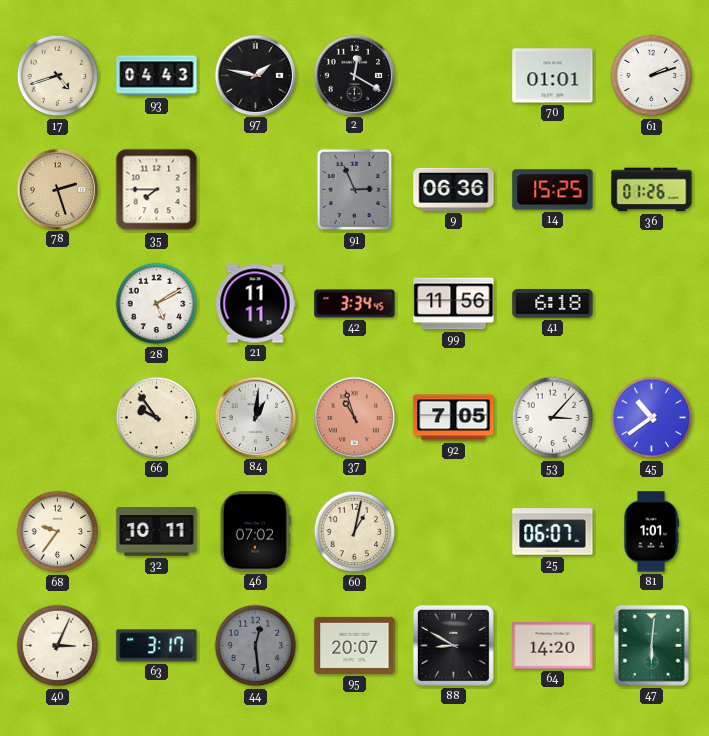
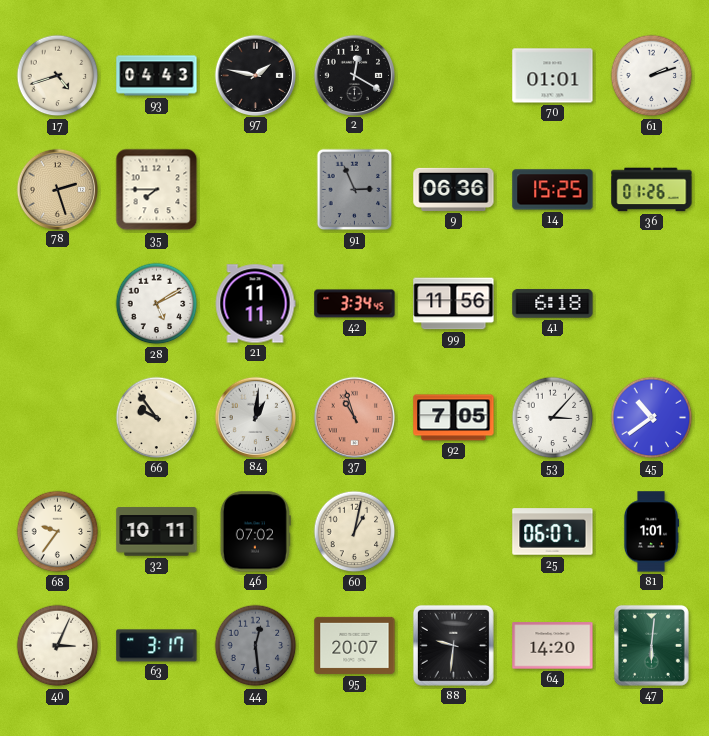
88: 8:50 -> 9:31
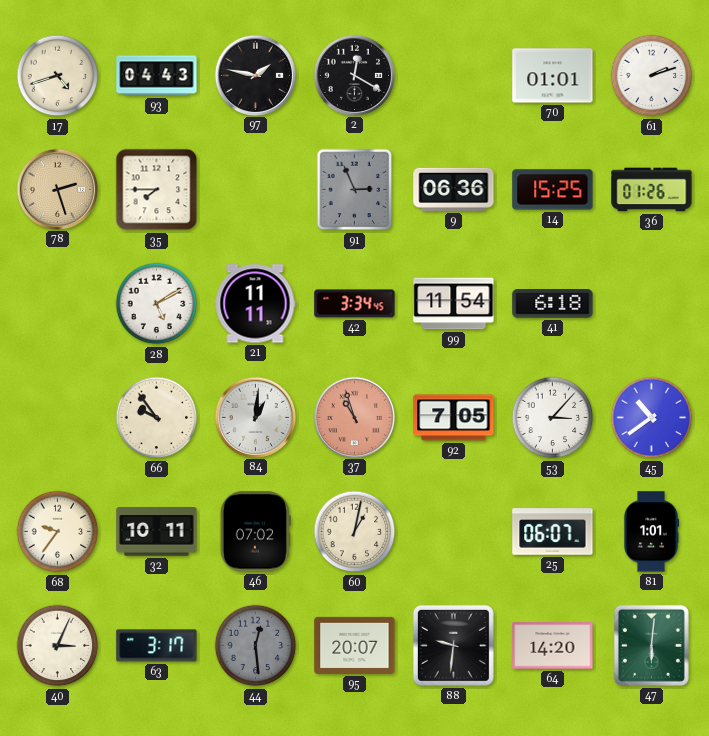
99: 11:56 -> 11:54
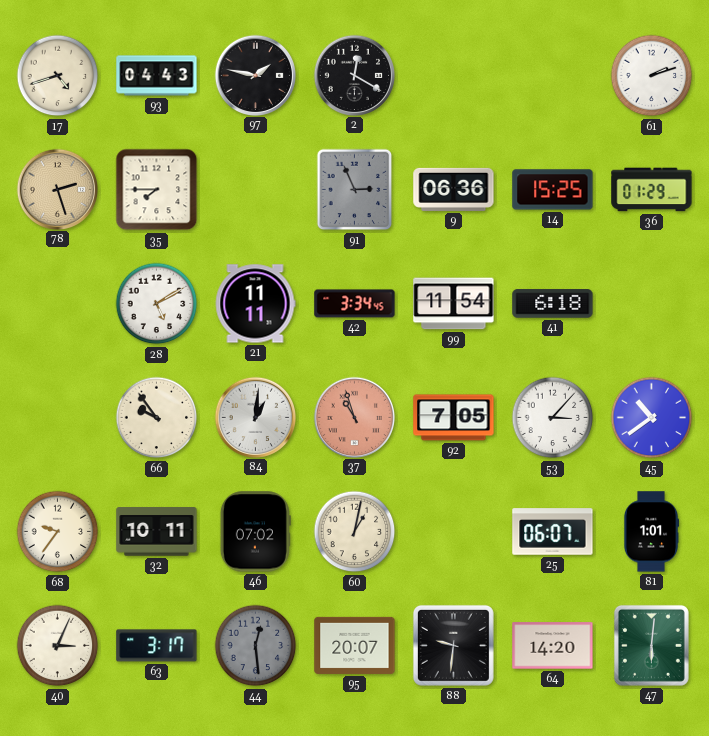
70: 01:01 -> none
36: 01:26 -> 01:29
